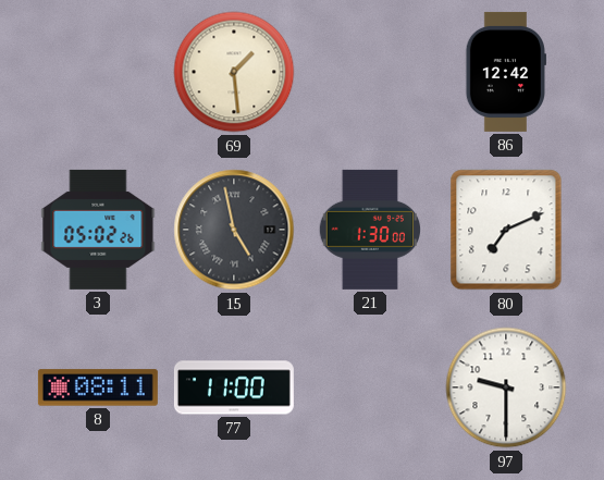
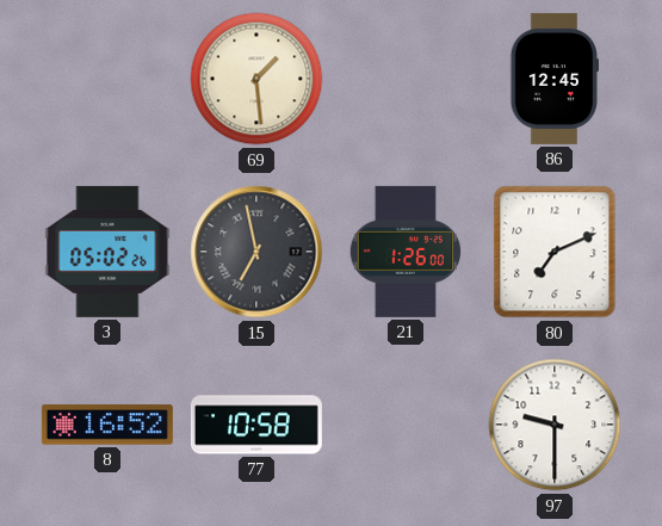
86: 12:42 -> 12:45
15: 4:58 -> 6:58
21: 1:30 -> 1:26
8: 08:11 -> 16:52
77: 11:00 -> 10:58
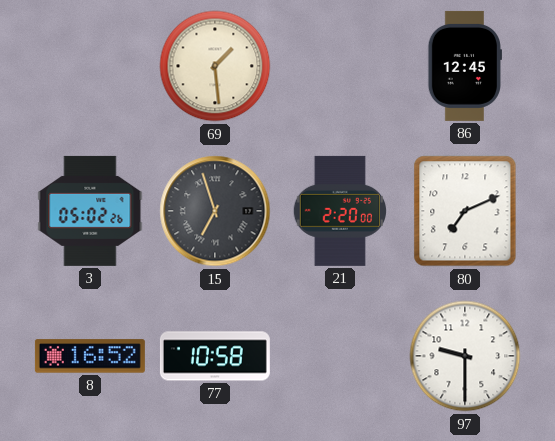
15: 6:58 -> 6:57
21: 1:26 -> 2:20
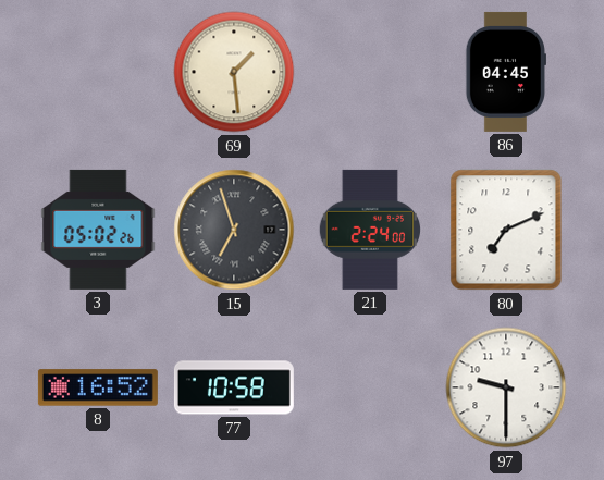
86: 12:45 -> 04:45
21: 2:20 -> 2:24
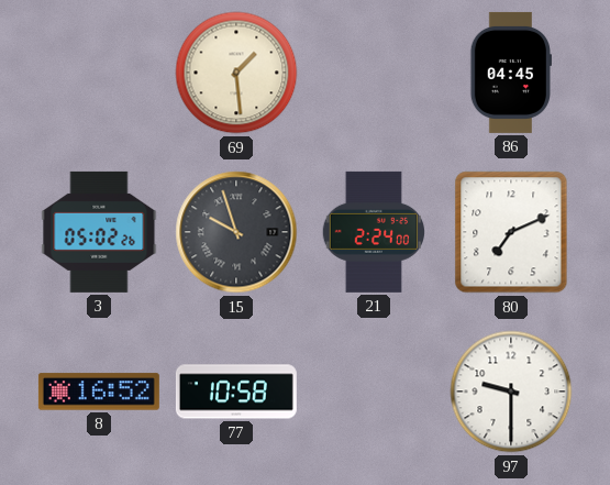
15: 6:57 -> 9:57
